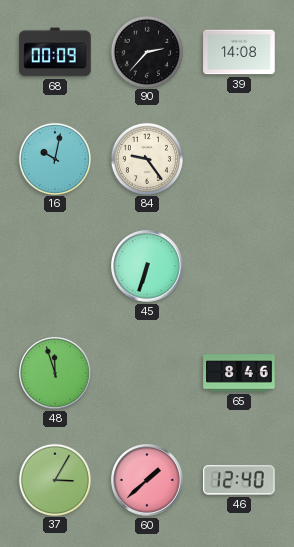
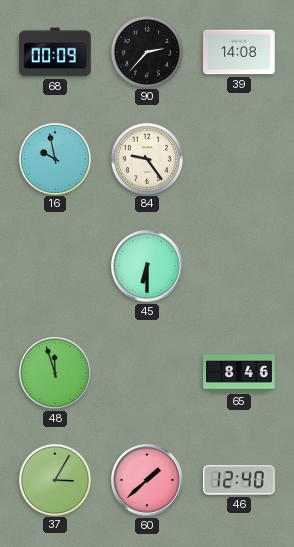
16: 10:02 -> 9:58
45: 6:33 -> 6:30
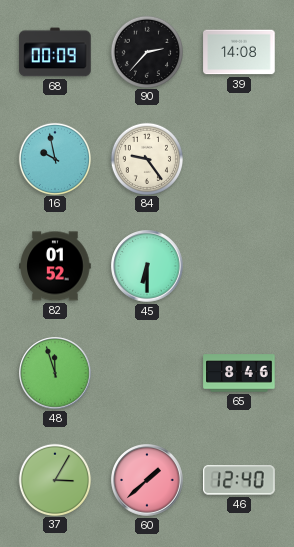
82: none -> 01:52
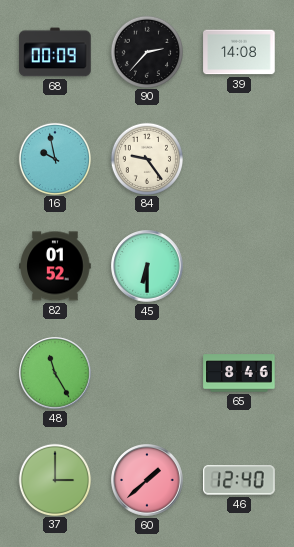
48: 11:57 -> 11:25
37: 3:05 -> 3:00
